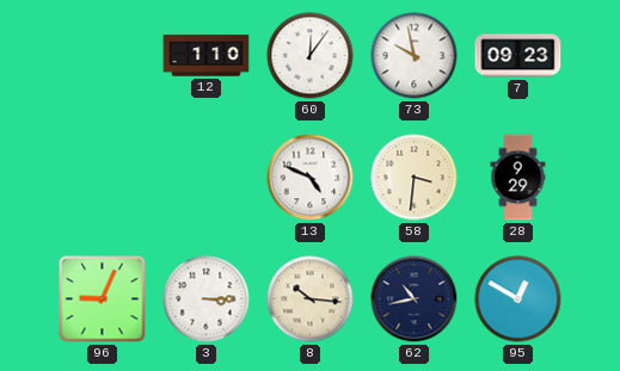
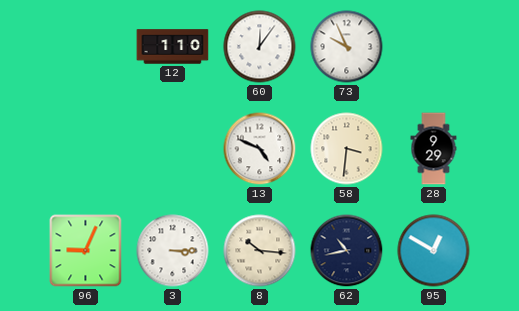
73: 9:58 -> 9:56
7: 09:23 -> none
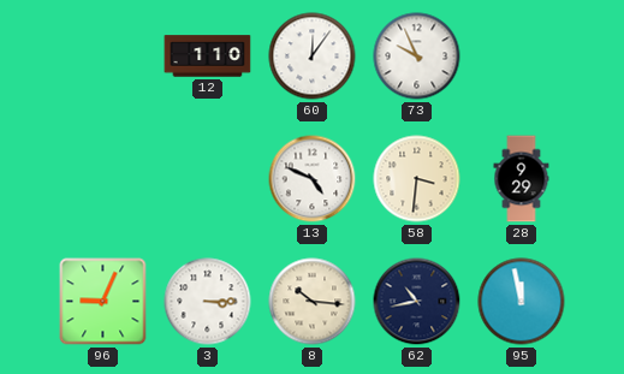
95: 12:50 -> 11:58
